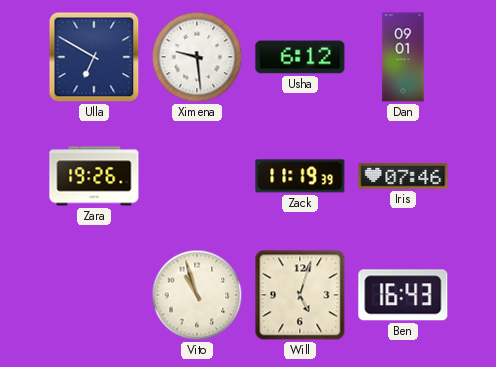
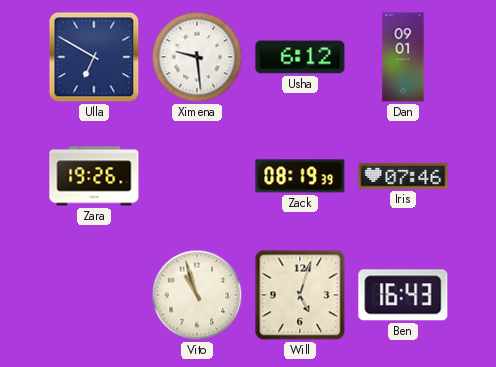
Zack: 11:19 -> 08:19
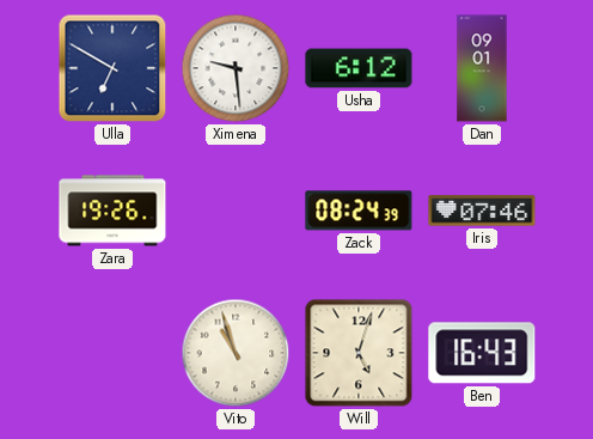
Zack: 08:19 -> 08:24
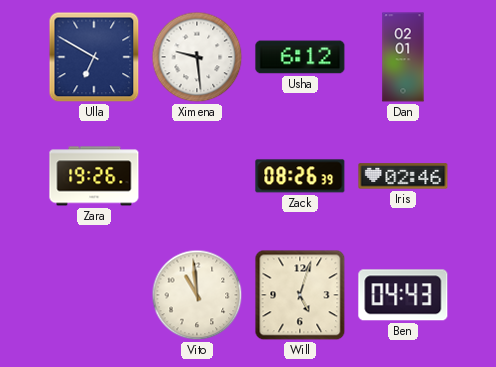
Dan: 09:01 -> 02:01
Zack: 08:24 -> 08:26
Iris: 07:46 -> 02:46
Vito: 10:57 -> 10:59
Ben: 16:43 -> 04:43
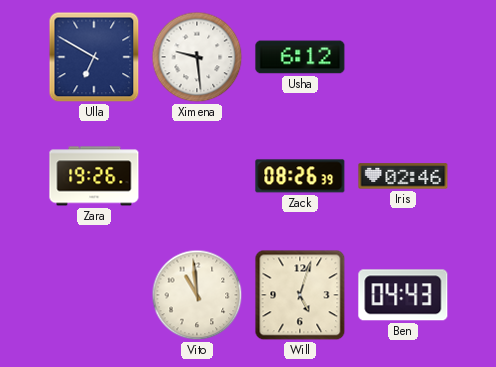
Dan: 02:01 -> none
